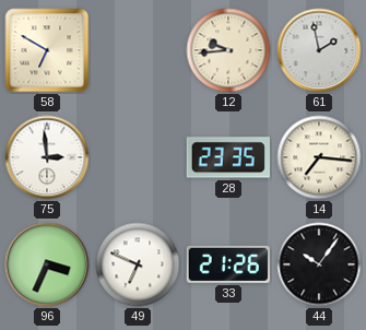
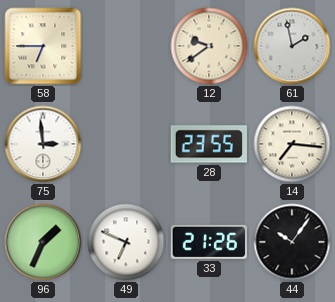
58: 6:50 -> 6:45
12: 9:44 -> 9:39
28: 23:35 -> 23:55
96: 3:34 -> 1:34
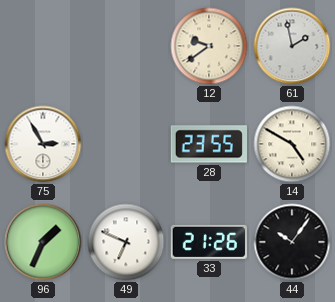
58: 6:45 -> none
75: 2:59 -> 2:55
14: 7:16 -> 4:50
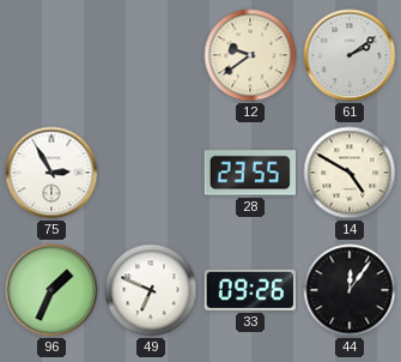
61: 1:58 -> 2:09
33: 21:26 -> 09:26
44: 10:06 -> 12:06
